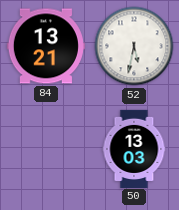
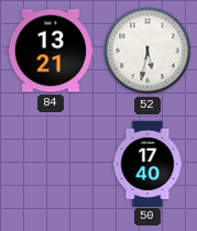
50: 13:03 -> 17:40
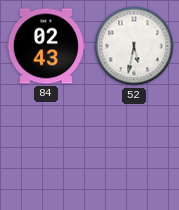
84: 13:21 -> 02:43
50: 17:40 -> none
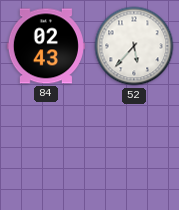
52: 5:32 -> 5:37
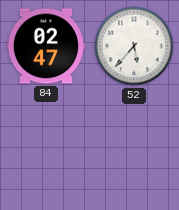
84: 02:43 -> 02:47
